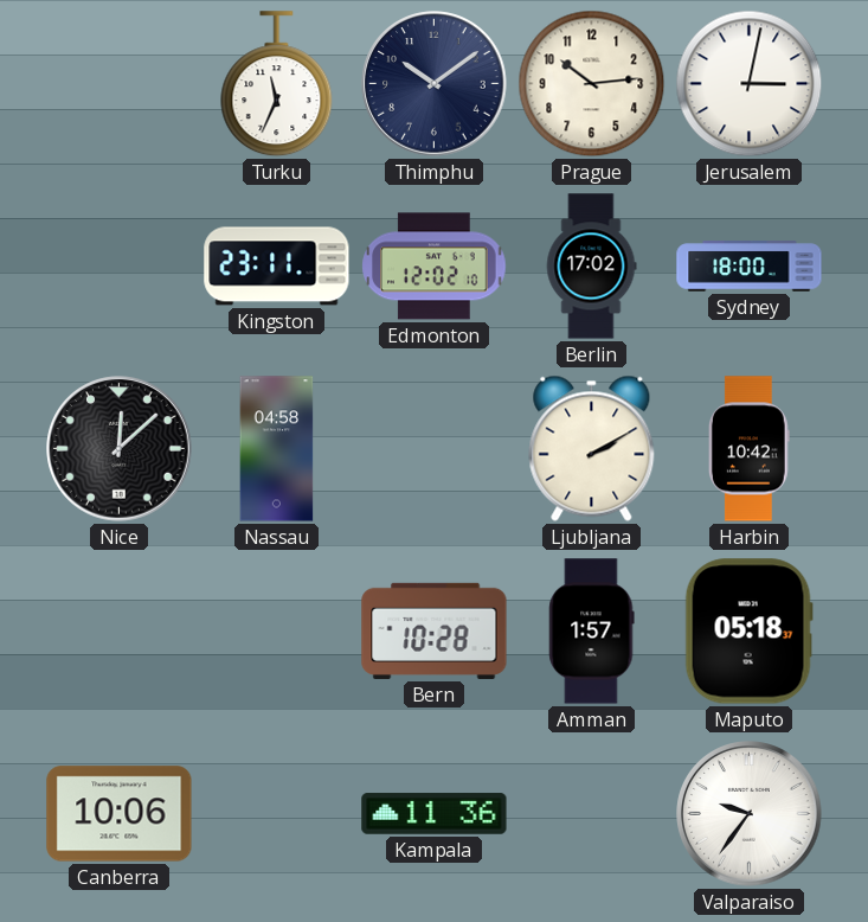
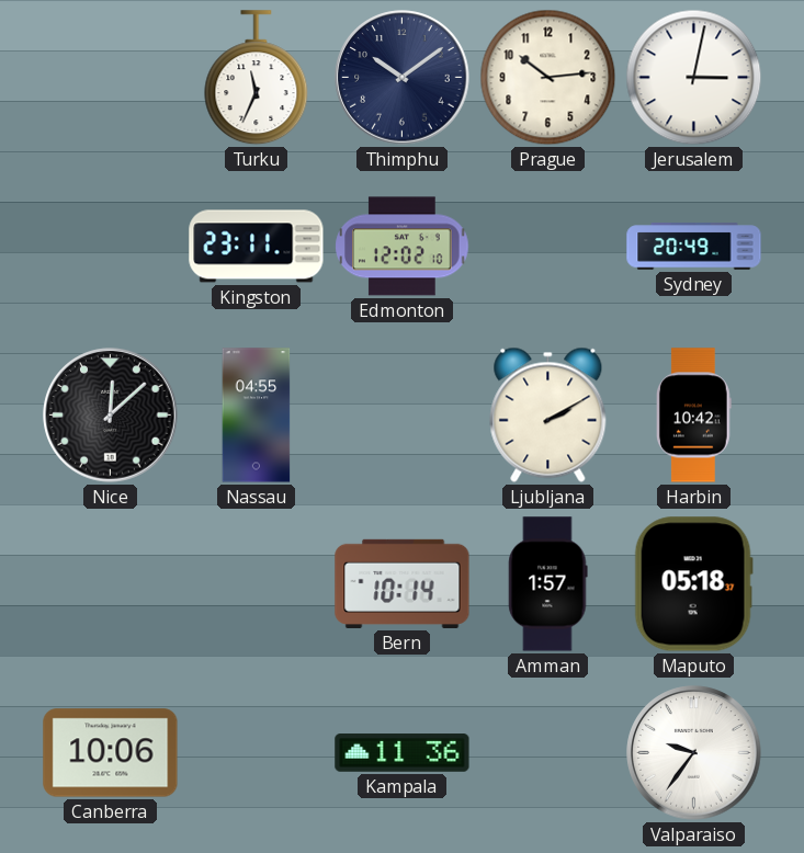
Berlin: 17:02 -> none
Sydney: 18:00 -> 20:49
Nassau: 04:58 -> 04:55
Bern: 10:28 -> 10:14
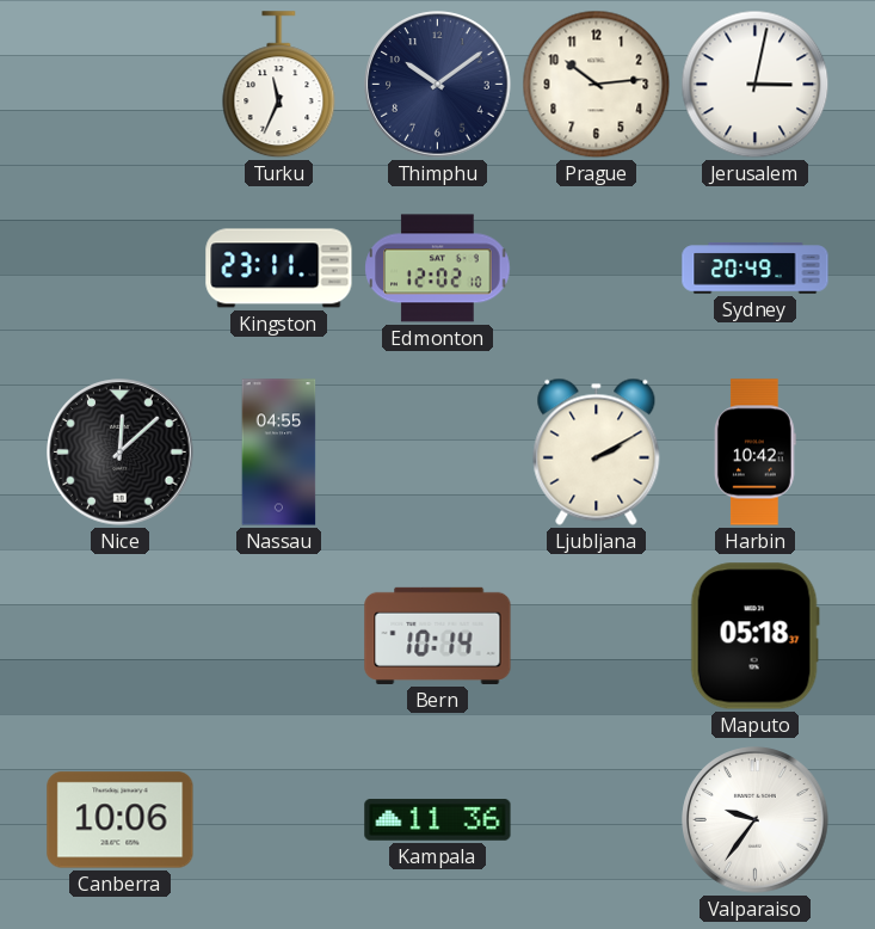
Amman: 1:57 -> none
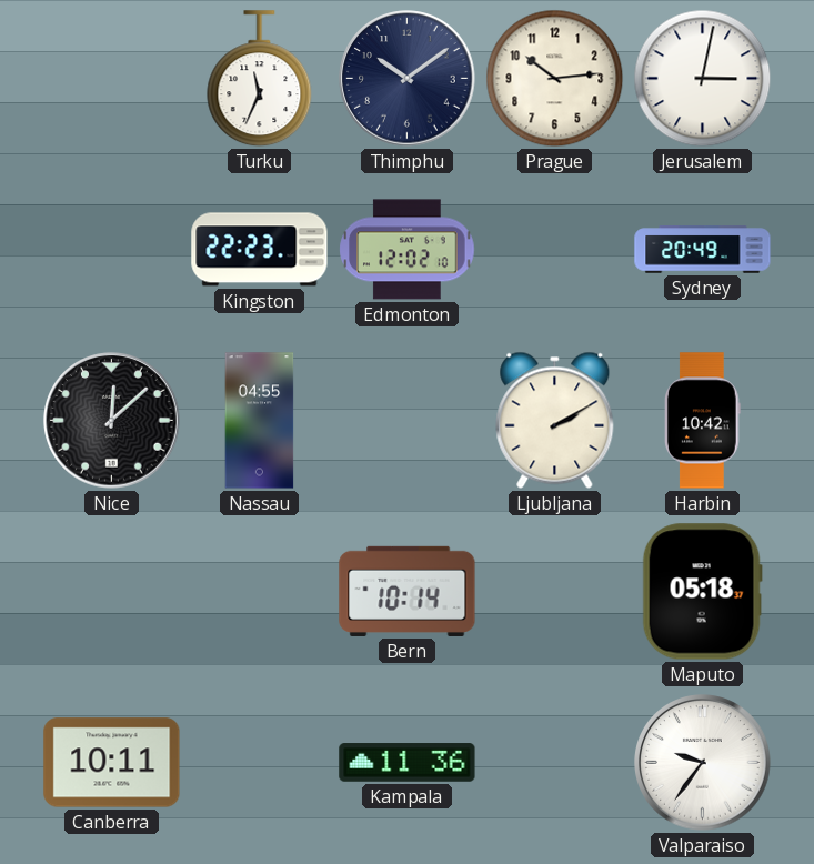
Kingston: 23:11 -> 22:23
Canberra: 10:06 -> 10:11
